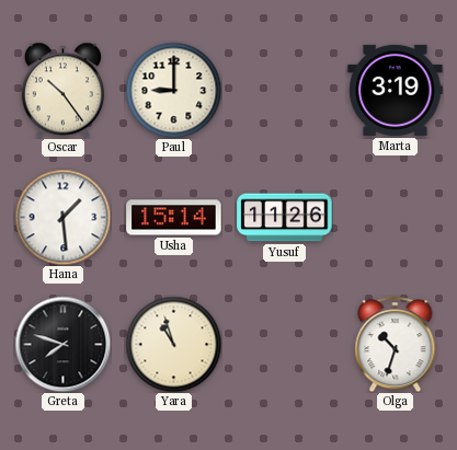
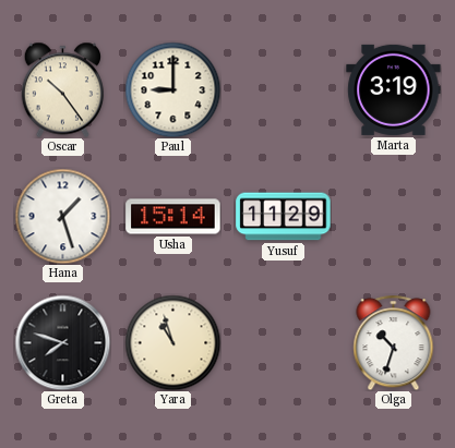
Hana: 1:29 -> 1:27
Yusuf: 11:26 -> 11:29
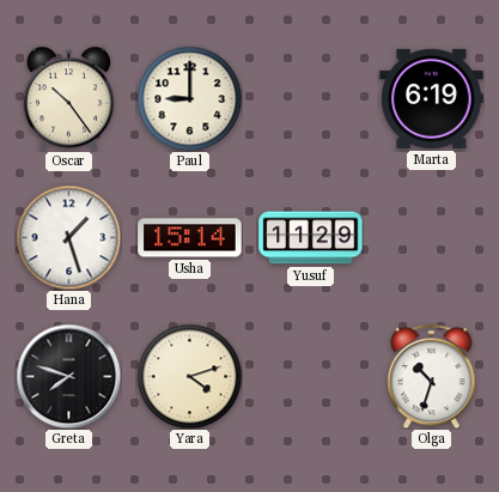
Marta: 3:19 -> 6:19
Yara: 10:57 -> 4:12
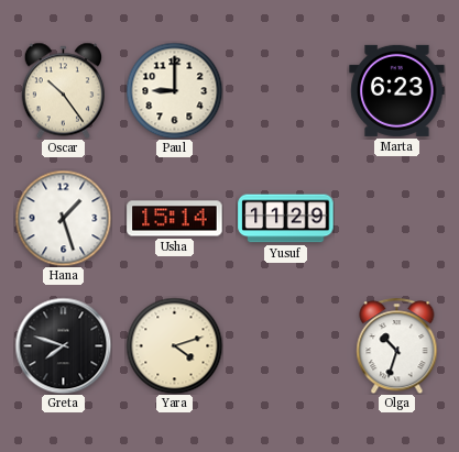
Marta: 6:19 -> 6:23
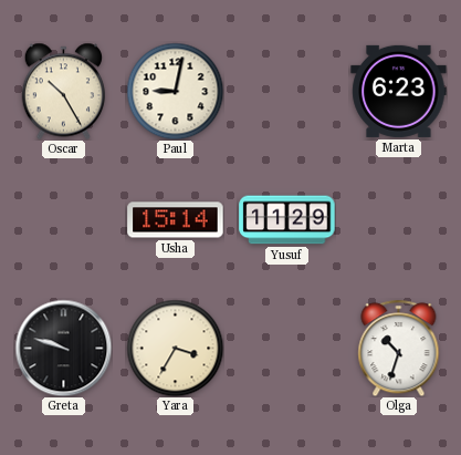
Oscar: 10:24 -> 10:25
Paul: 9:00 -> 9:02
Hana: 1:27 -> none
Greta: 7:48 -> 9:48
Yara: 4:12 -> 3:35
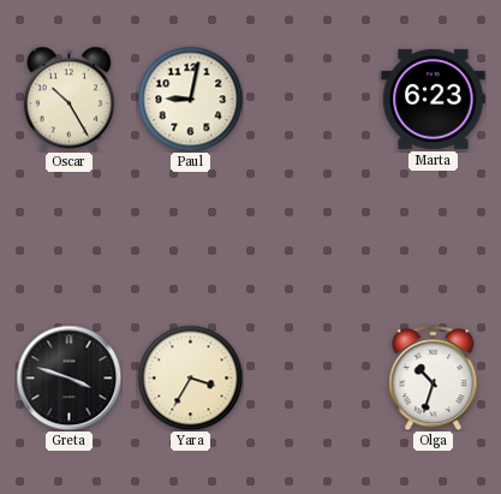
Usha: 15:14 -> none
Yusuf: 11:29 -> none
Greta: 9:48 -> 3:48
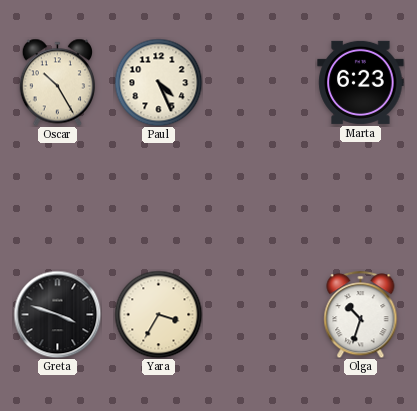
Paul: 9:02 -> 4:26
